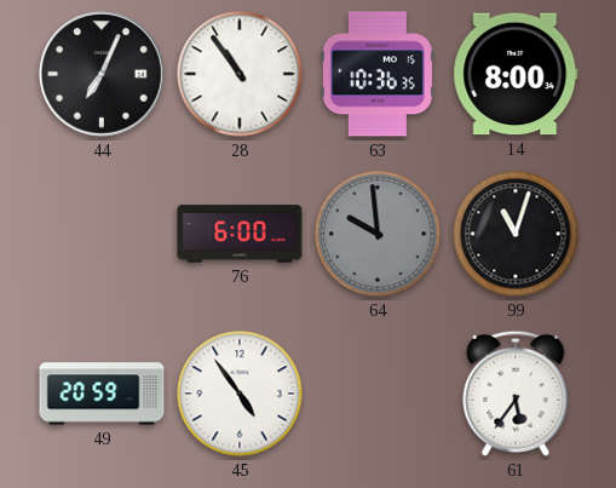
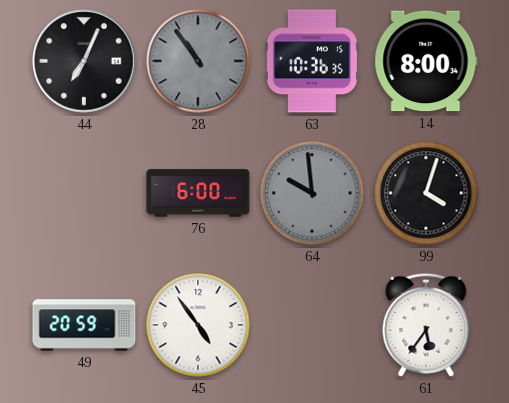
28 dial: white -> grey
99: 11:03 -> 4:03
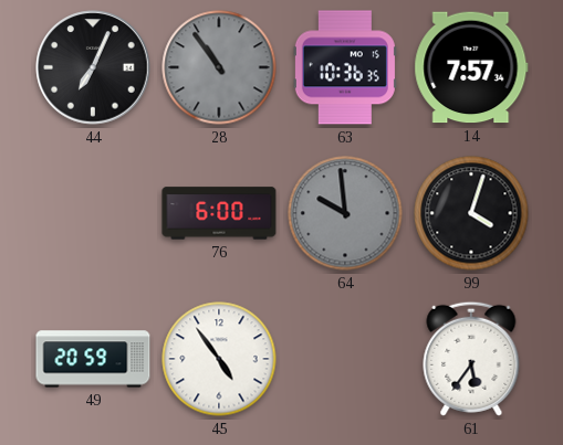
14: 8:00 -> 7:57
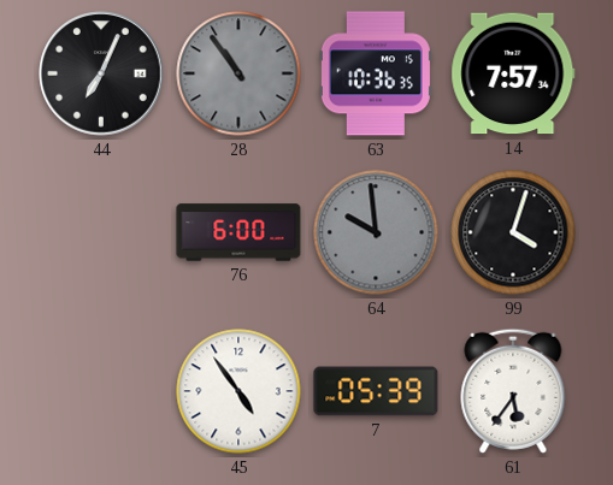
49: 20:59 -> none
7: none -> 05:39
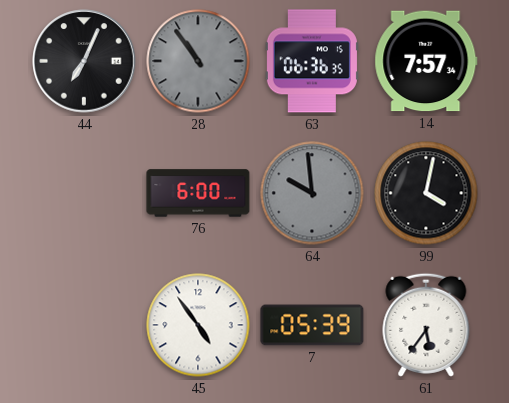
63: 10:36 -> 06:36
99: 4:03 -> 4:02
